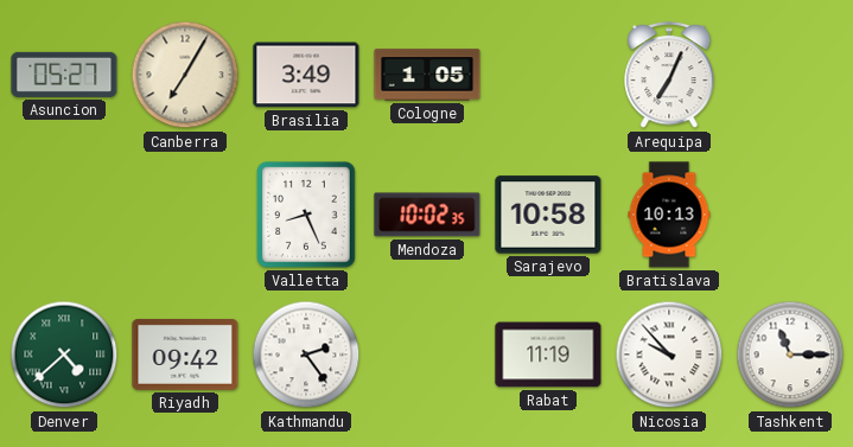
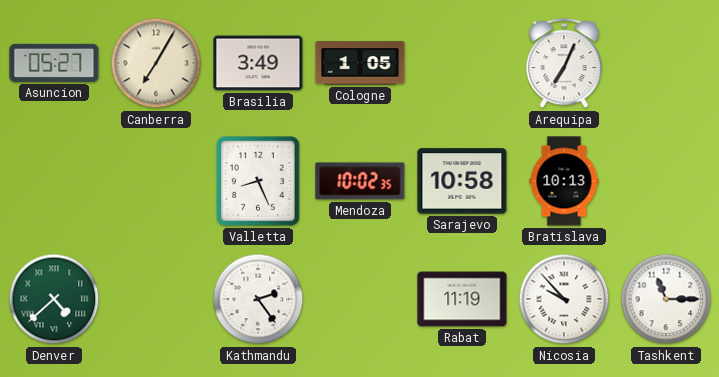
Riyadh: 09:42 -> none
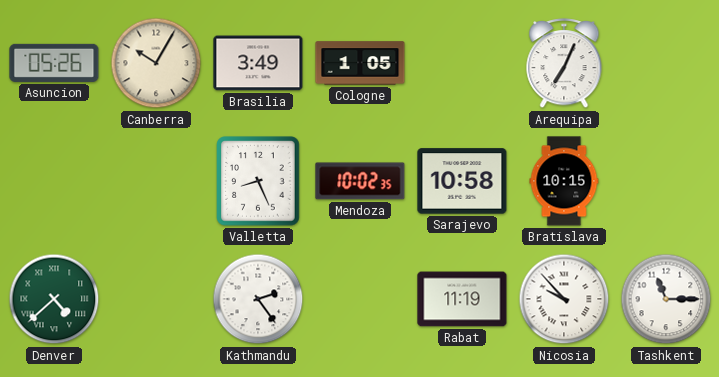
Asuncion: 05:27 -> 05:26
Canberra: 7:05 -> 10:05
Bratislava: 10:13 -> 10:15
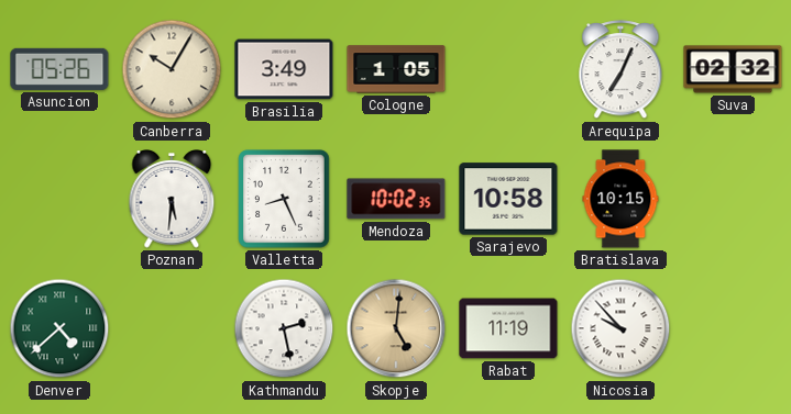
Suva: none -> 02:32
Poznan: none -> 5:31
Kathmandu: 2:24 -> 2:28
Skopje: none -> 5:01
Tashkent: 11:15 -> none
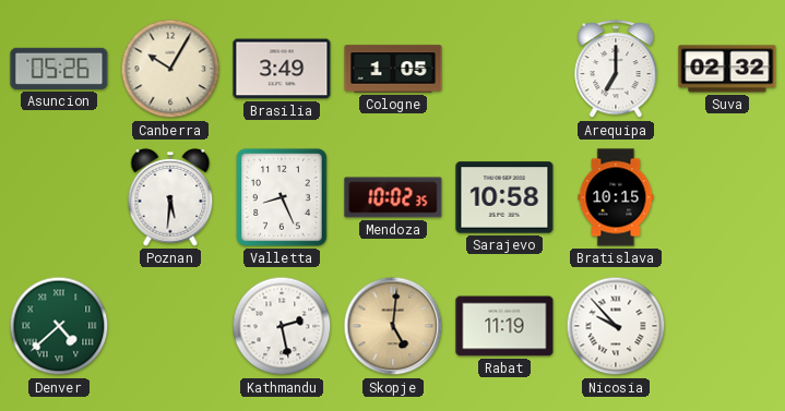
Arequipa: 7:04 -> 7:00
